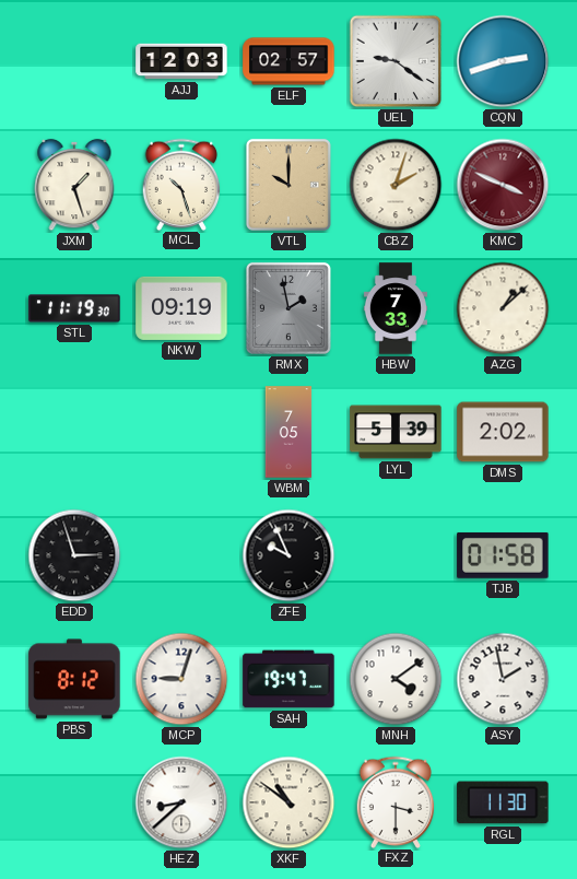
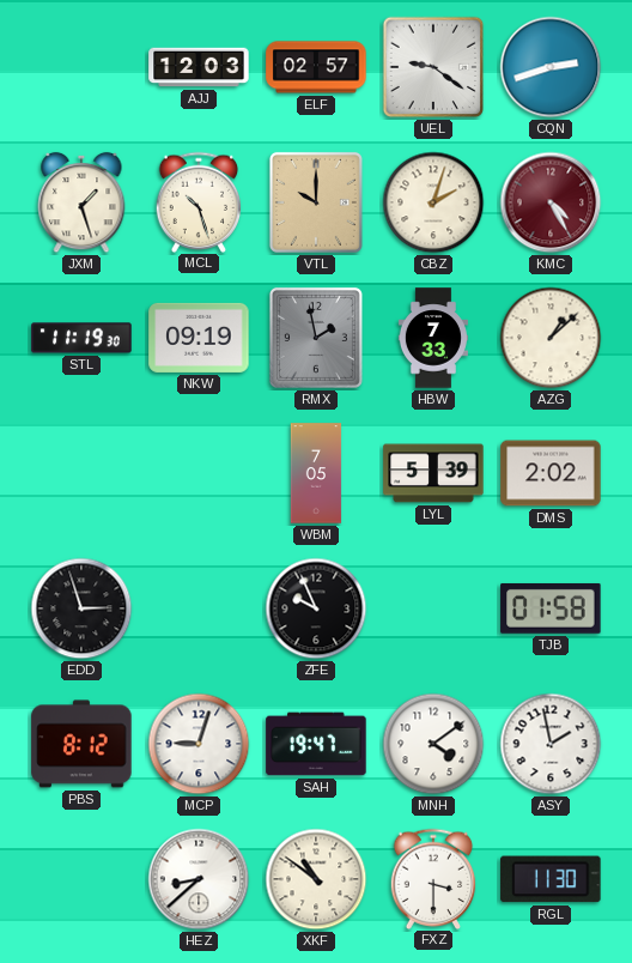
KMC: 3:49 -> 4:25
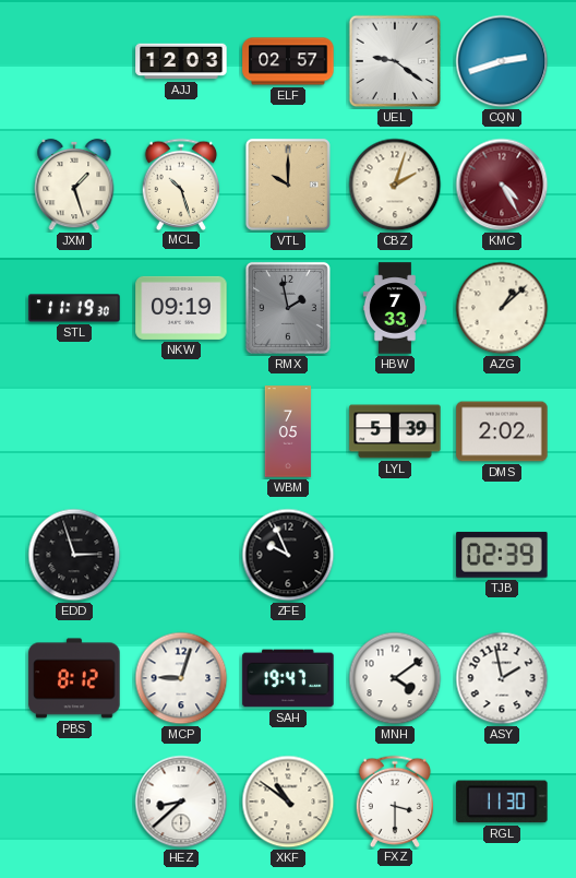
TJB: 01:58 -> 02:39
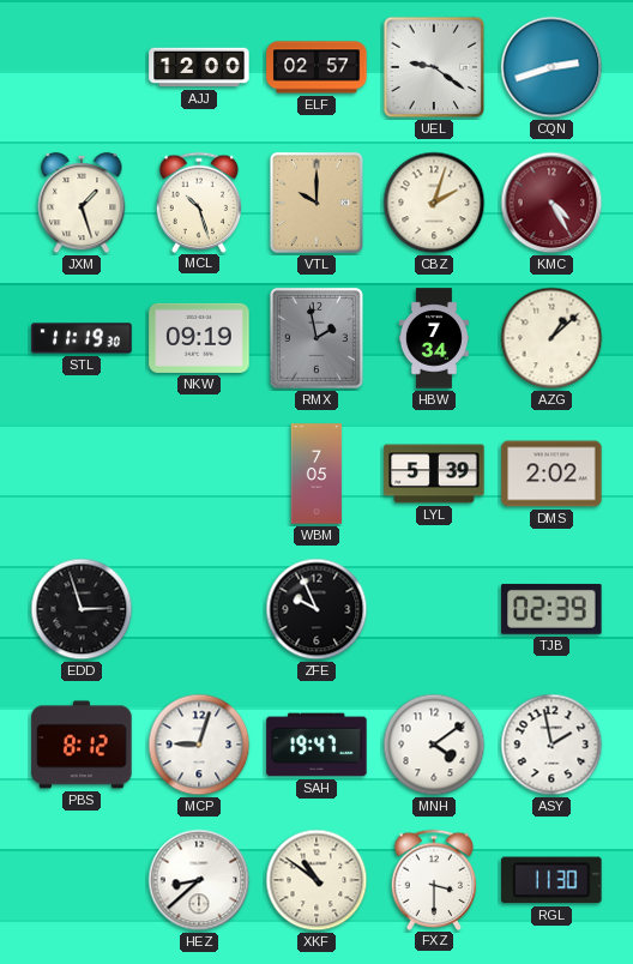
AJJ: 12:03 -> 12:00
HBW: 7:33 -> 7:34
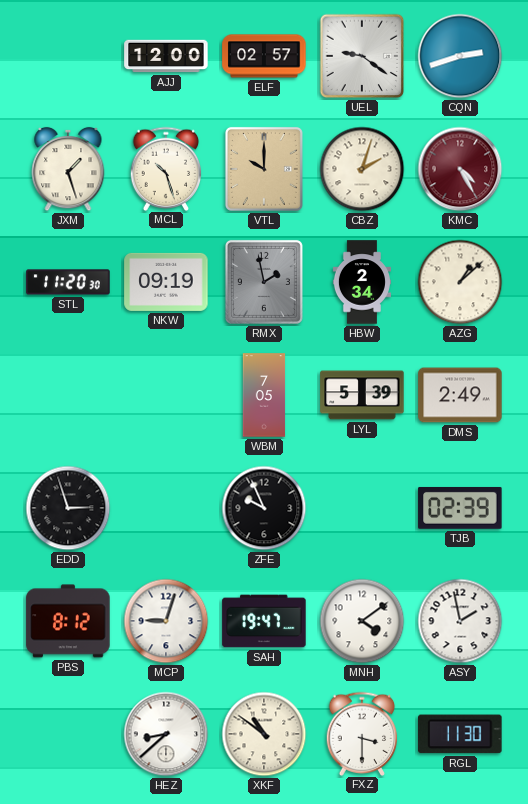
STL: 11:19 -> 11:20
HBW: 7:34 -> 2:34
DMS: 2:02 -> 2:49
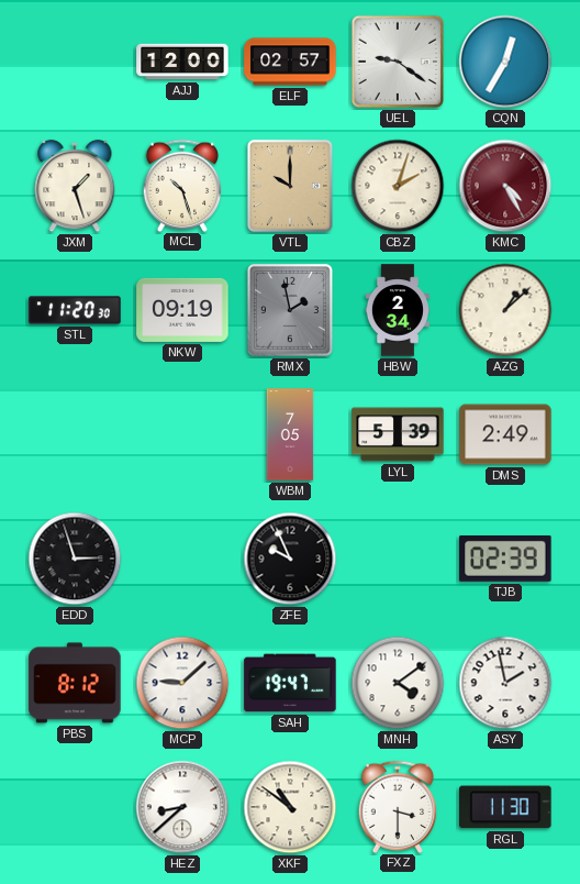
CQN: 2:42 -> 12:35
MCP: 9:03 -> 9:08
